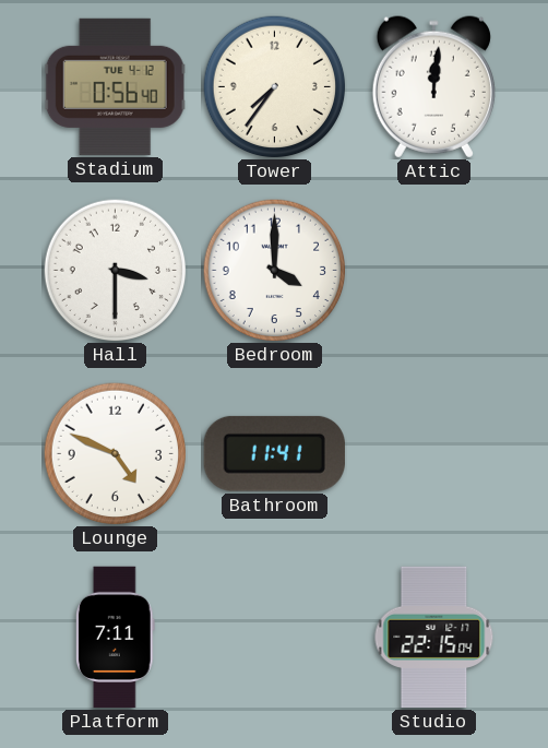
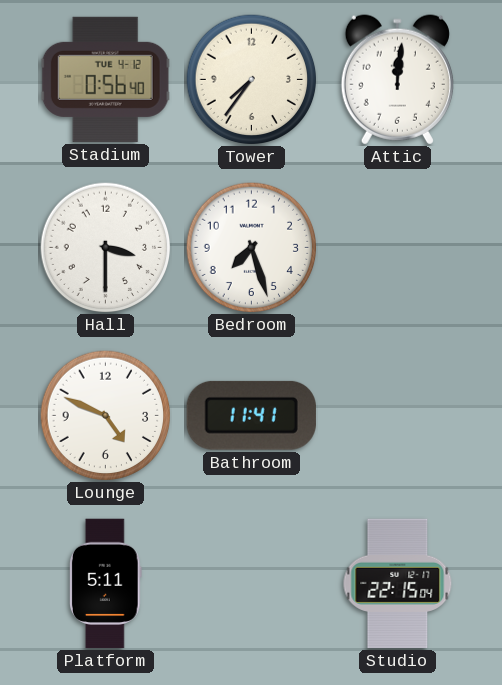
Bedroom: 4:00 -> 7:27
Platform: 7:11 -> 5:11
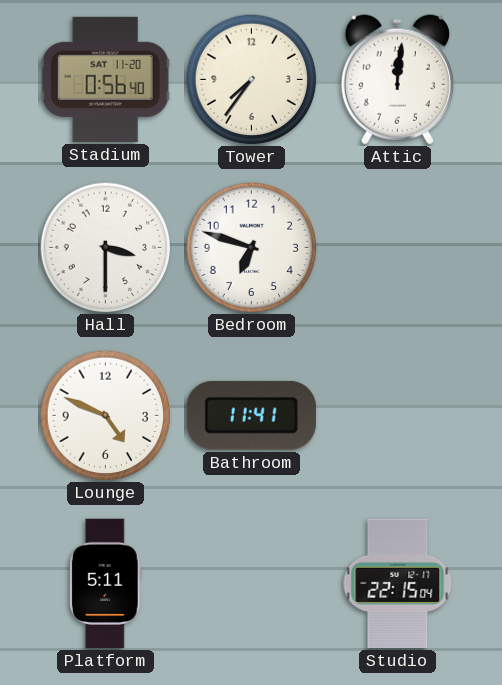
Stadium date: TUE 4-12 -> SAT 11-20
Bedroom: 7:27 -> 6:48
